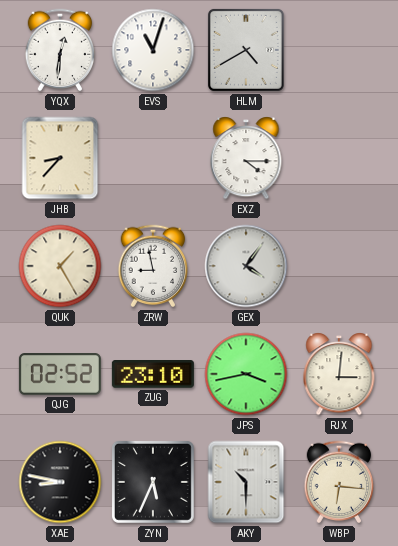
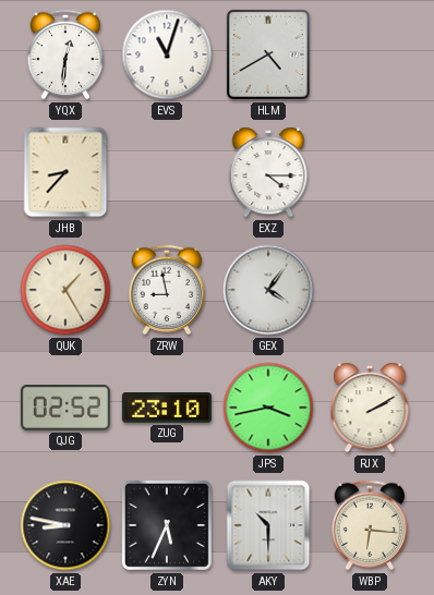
RJX: 3:01 -> 2:10
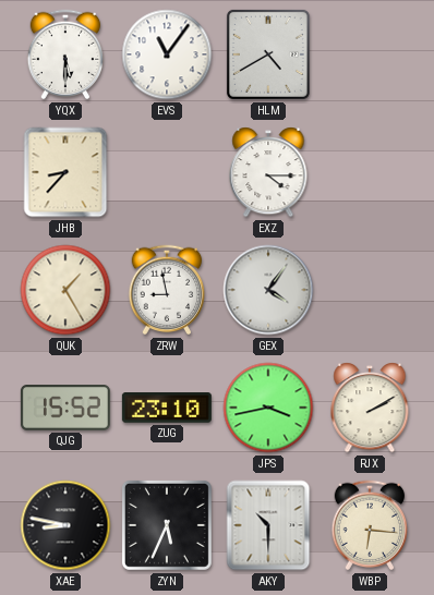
YQX: 12:31 -> 5:30
EVS: 11:03 -> 11:06
QJG: 02:52 -> 15:52
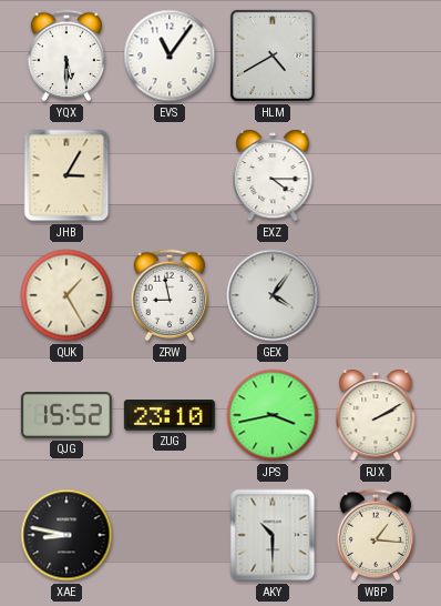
JHB: 8:37 -> 3:05
ZYN: 5:34 -> none
WBP: 6:16 -> 1:16
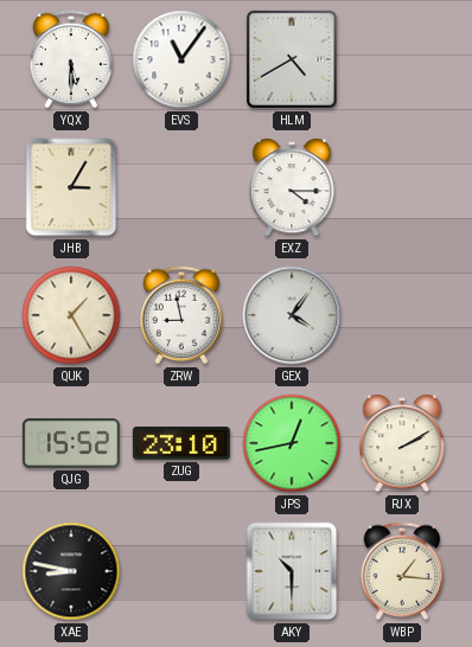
JPS: 3:43 -> 12:43
